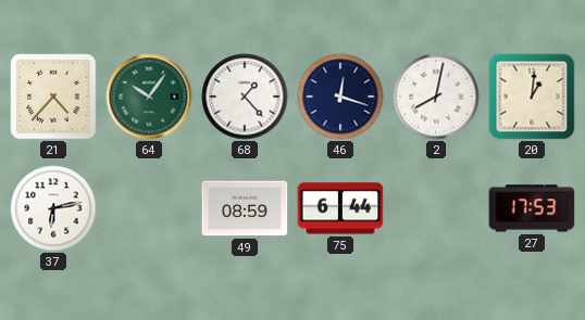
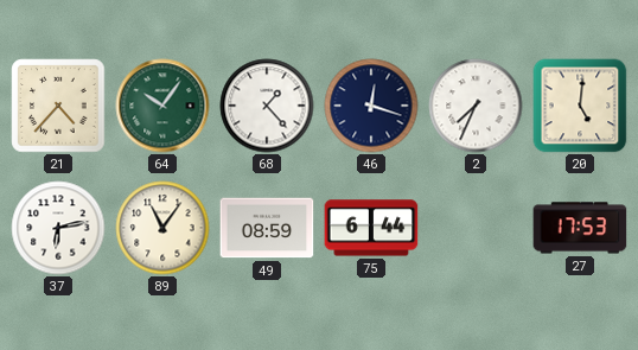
2: 8:02 -> 7:34
20: 1:01 -> 5:01
89: none -> 11:06
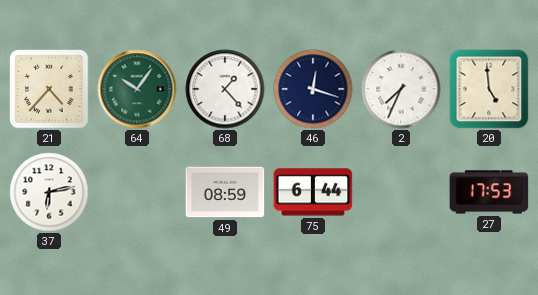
20: 5:01 -> 4:59
89: 11:06 -> none
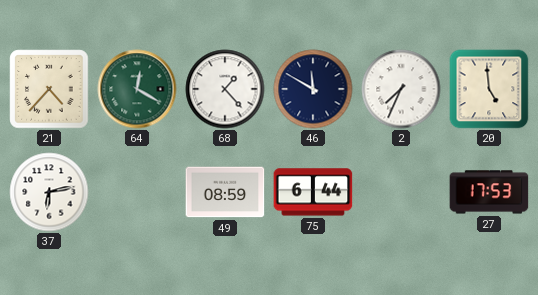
64: 10:06 -> 12:20
46: 12:18 -> 11:50
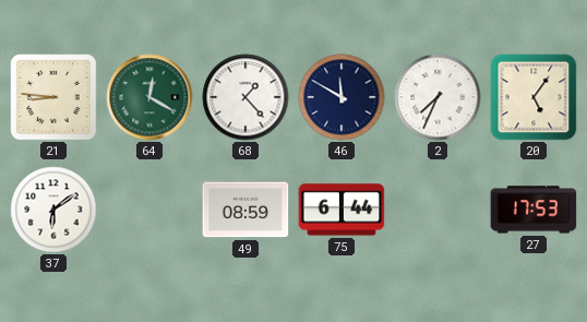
21: 4:37 -> 8:46
20: 4:59 -> 5:06
37: 6:13 -> 6:09
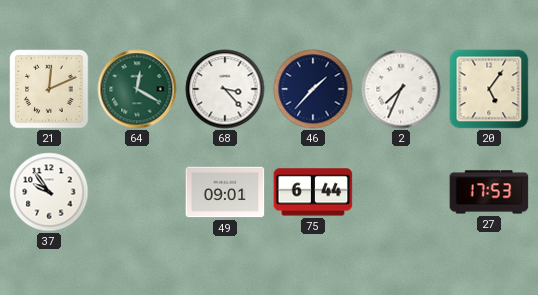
21: 8:46 -> 12:11
68: 1:23 -> 3:23
46: 11:50 -> 1:37
37: 6:09 -> 9:54
49: 08:59 -> 09:01
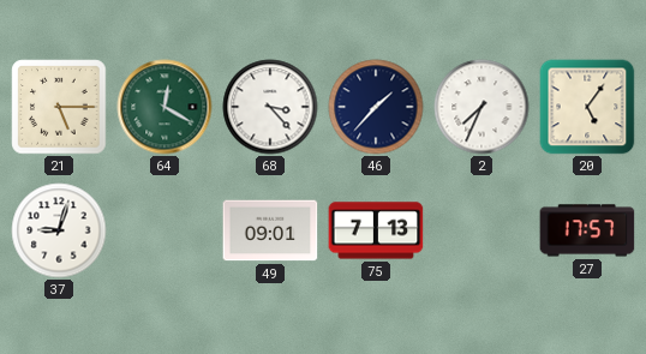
21: 12:11 -> 5:15
37: 9:54 -> 9:03
75: 6:44 -> 7:13
27: 17:53 -> 17:57
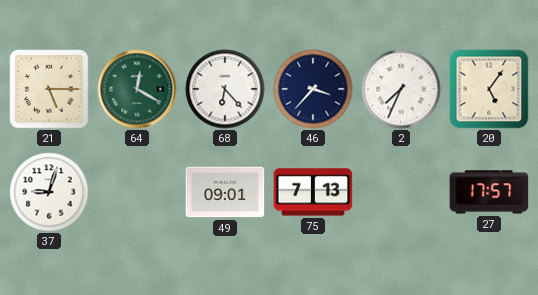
68: 3:23 -> 6:23
46: 1:37 -> 3:37
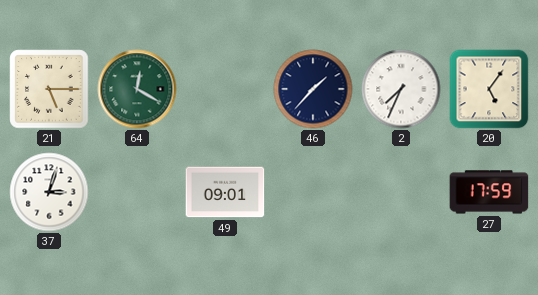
68: 6:23 -> none
46: 3:37 -> 1:37
37: 9:03 -> 3:03
75: 7:13 -> none
27: 17:57 -> 17:59
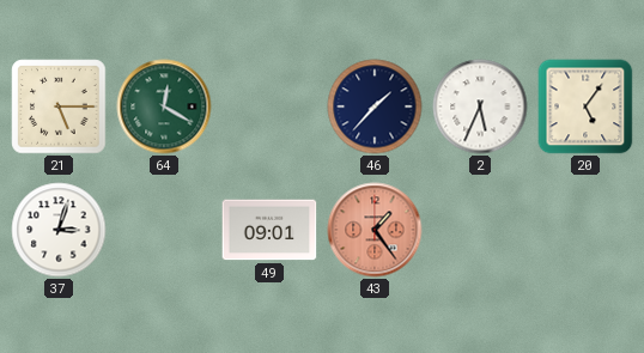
2: 7:34 -> 5:34
43: none -> 1:24
27: 17:59 -> none
